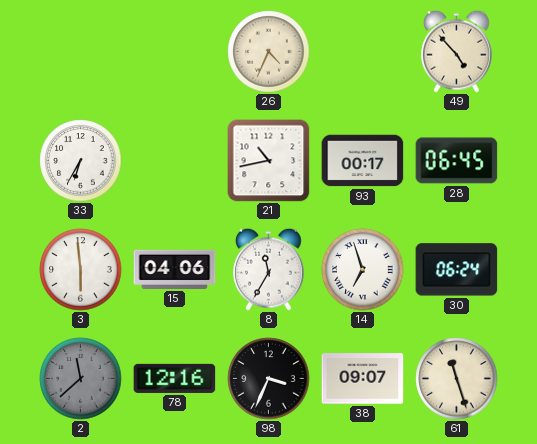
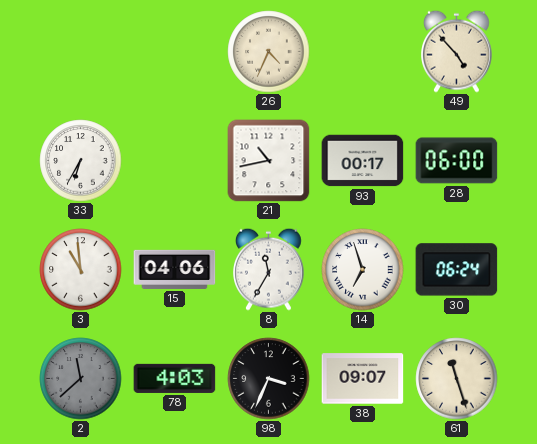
28: 06:45 -> 06:00
3: 5:59 -> 10:59
78: 12:16 -> 4:03
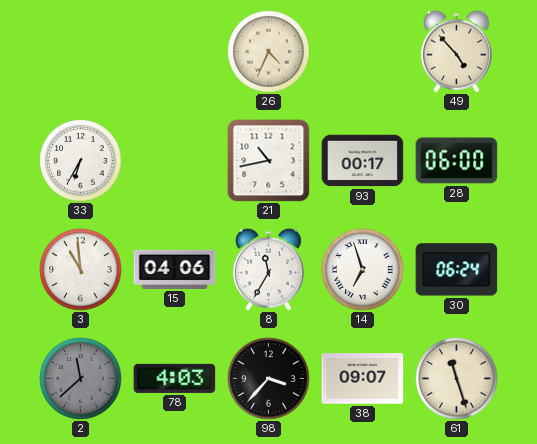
98: 3:34 -> 3:37
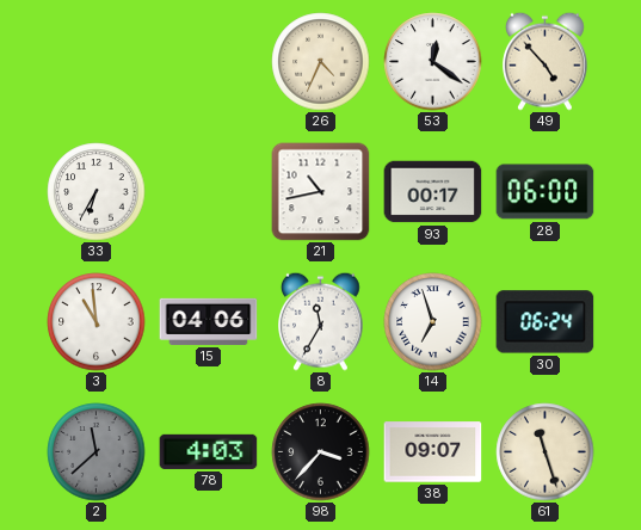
53: none -> 12:21
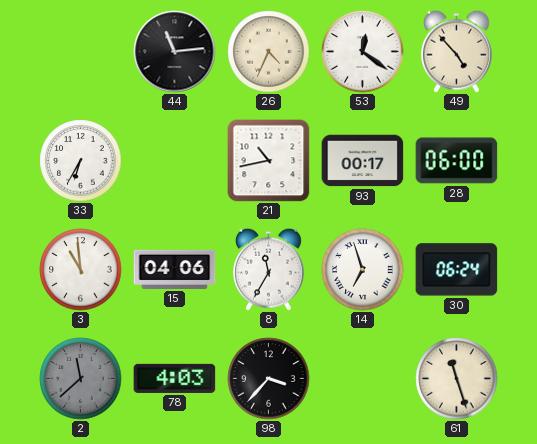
44: none -> 11:14
38: 09:07 -> none
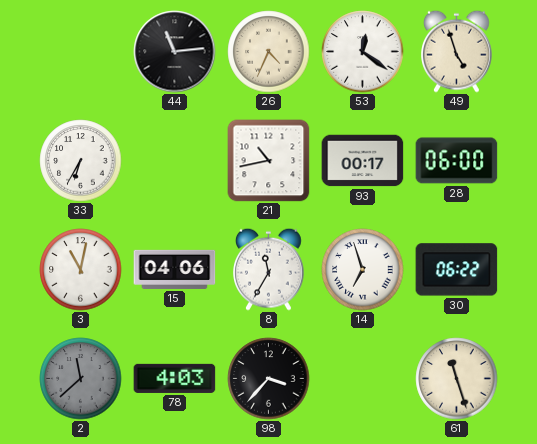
49: 4:53 -> 4:57
3: 10:59 -> 11:02
30: 06:24 -> 06:22
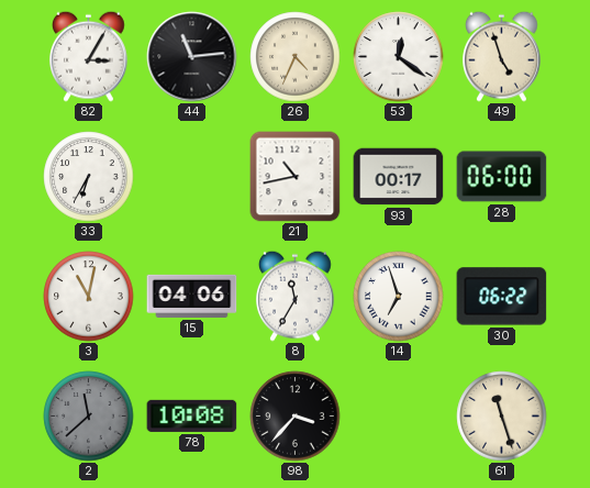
82: none -> 3:05
78: 4:03 -> 10:08
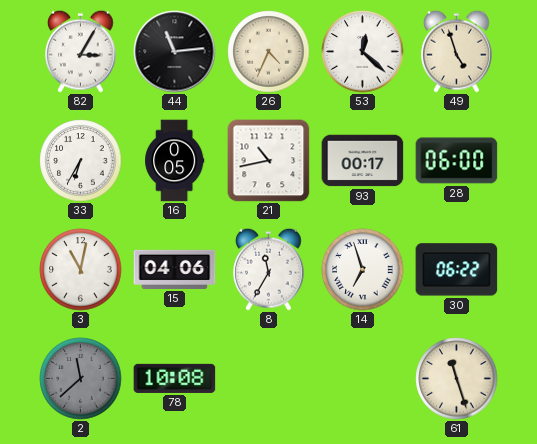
53: 12:21 -> 12:22
16: none -> 0:05
98: 3:37 -> none
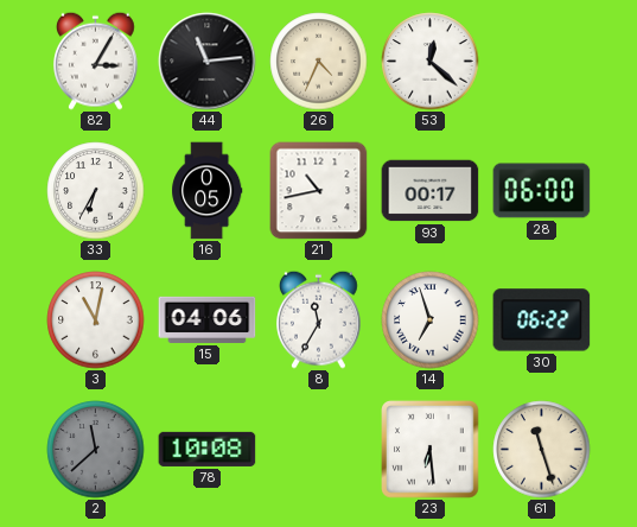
49: 4:57 -> none
23: none -> 6:29
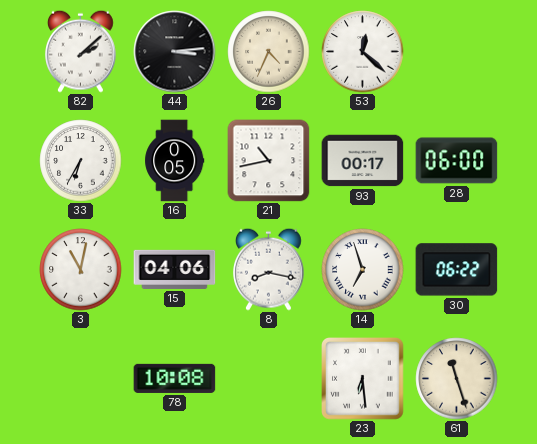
82: 3:05 -> 2:08
44: 11:14 -> 3:14
8: 11:35 -> 8:17
2: 11:38 -> none
